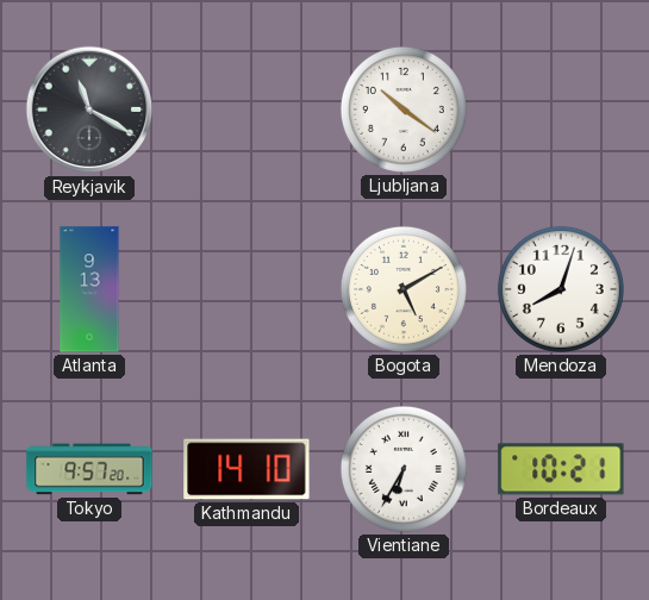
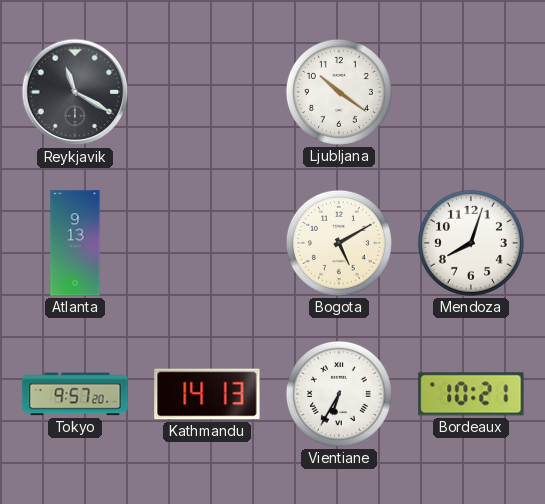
Kathmandu: 14:10 -> 14:13
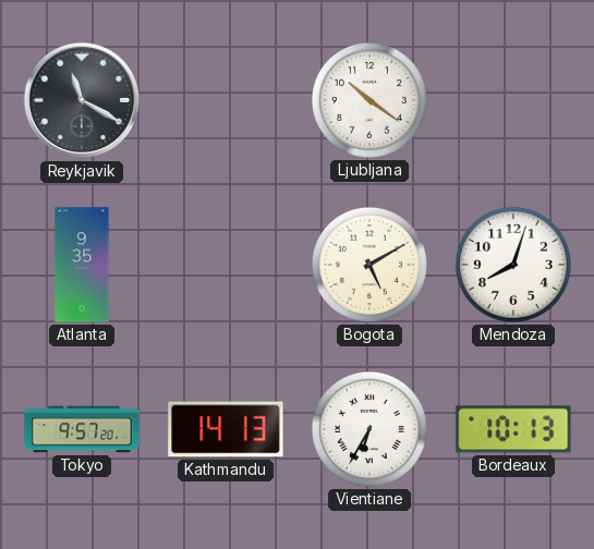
Atlanta: 9:13 -> 9:35
Bordeaux: 10:21 -> 10:13
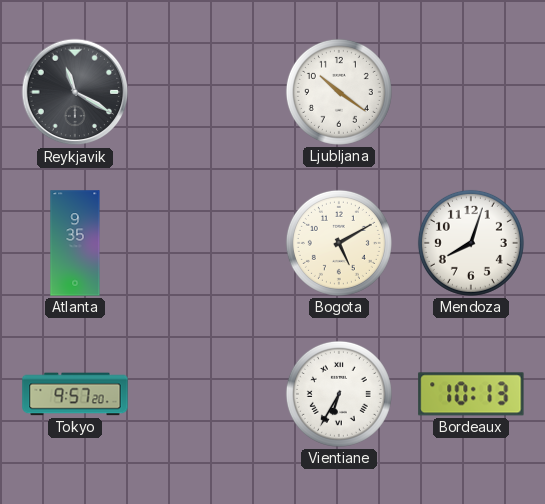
Kathmandu: 14:13 -> none
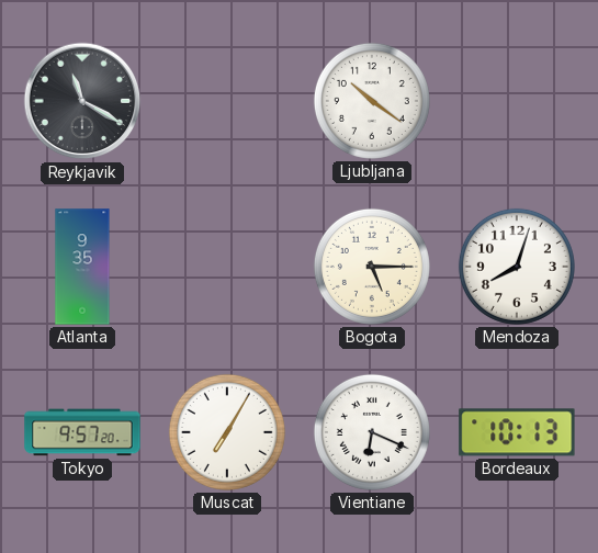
Bogota: 5:10 -> 5:15
Muscat: none -> 7:05
Vientiane: 6:35 -> 6:19
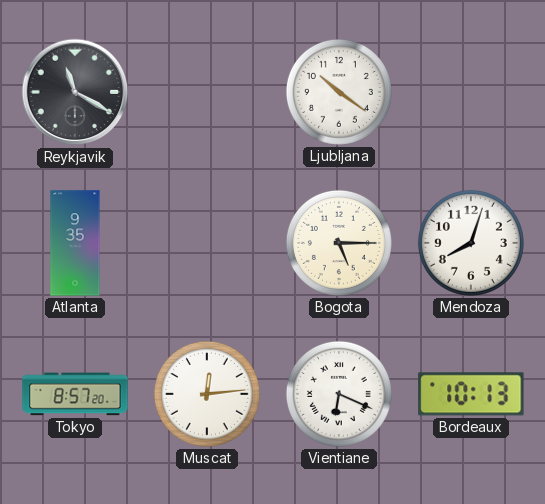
Tokyo: 9:57 -> 8:57
Muscat: 7:05 -> 12:14
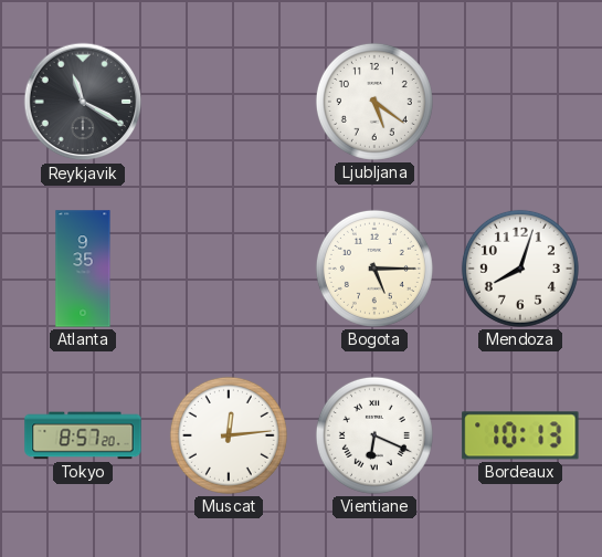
Ljubljana: 10:21 -> 5:21
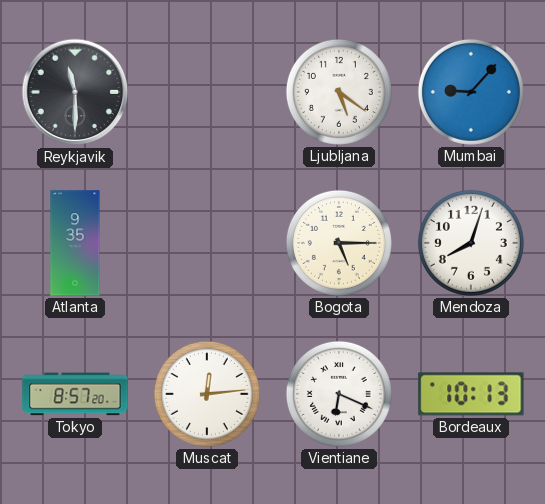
Reykjavik: 11:20 -> 11:30
Mumbai: none -> 9:07
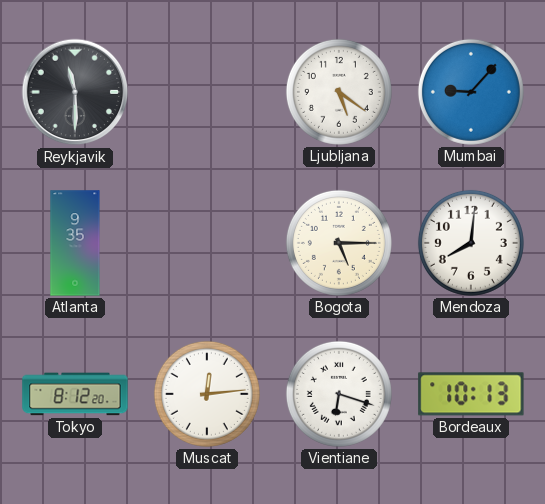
Mendoza: 8:03 -> 8:01
Tokyo: 8:57 -> 8:12
Vientiane: 6:19 -> 6:18
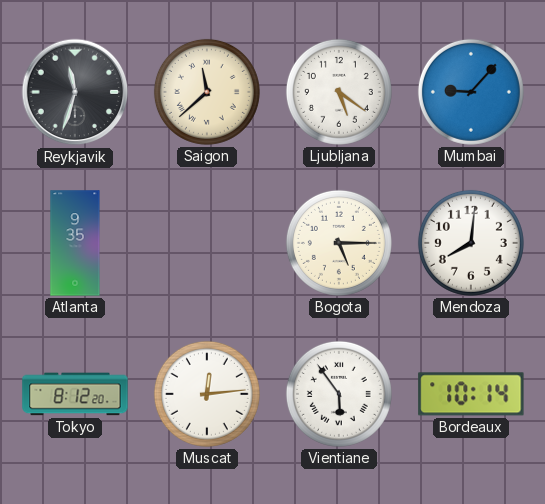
Reykjavik: 11:30 -> 11:33
Saigon: none -> 11:38
Vientiane: 6:18 -> 5:54
Bordeaux: 10:13 -> 10:14
